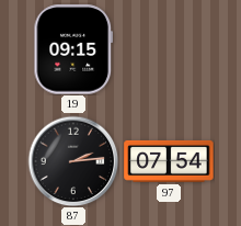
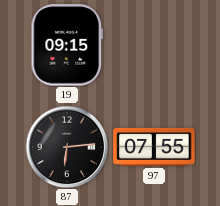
87: 2:14 -> 6:14
97: 07:54 -> 07:55
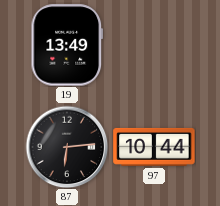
19: 09:15 -> 13:49
97: 07:55 -> 10:44
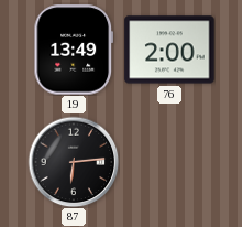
76: none -> 2:00
97: 10:44 -> none
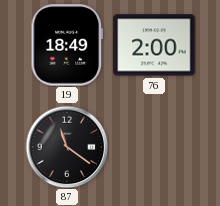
19: 13:49 -> 18:49
87: 6:14 -> 11:21
